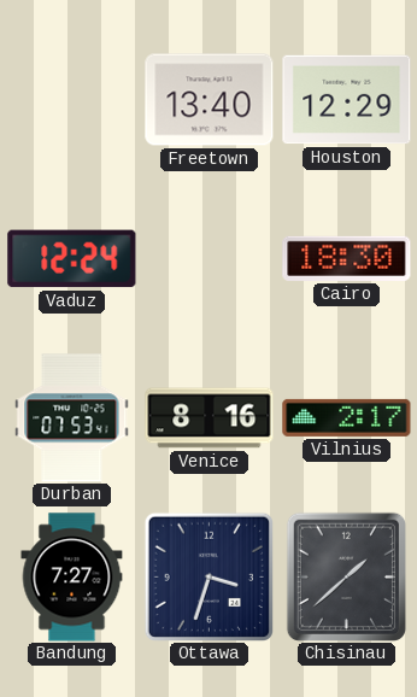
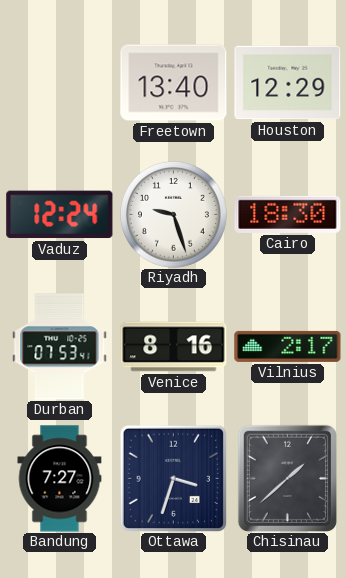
Riyadh: none -> 9:27
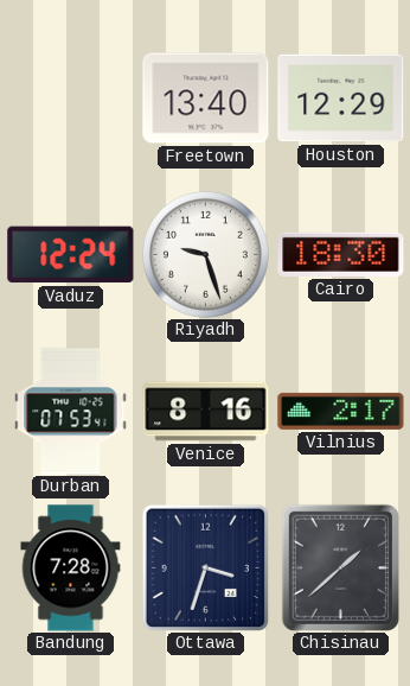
Bandung: 7:27 -> 7:28
